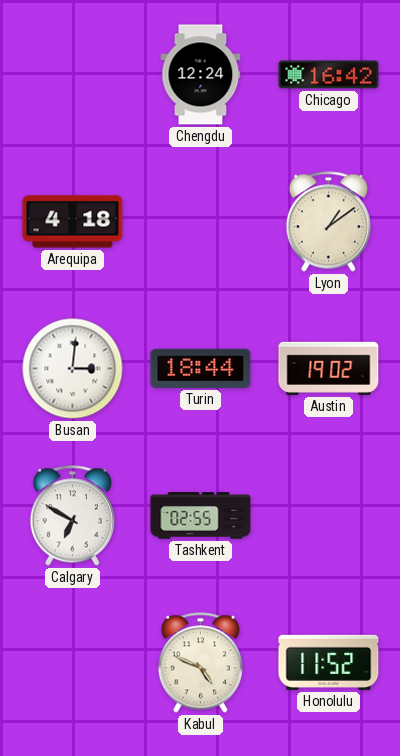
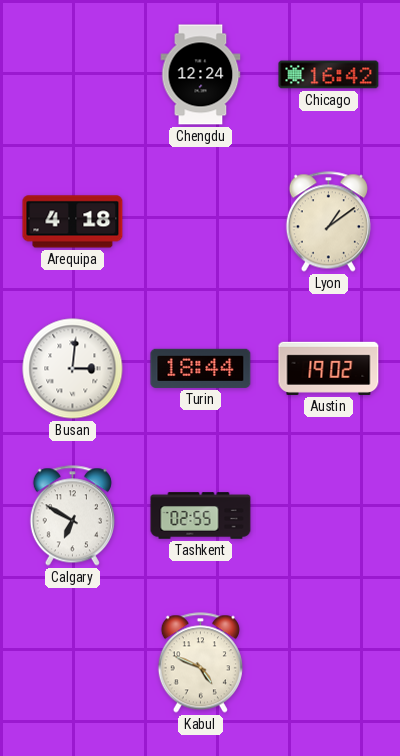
Honolulu: 11:52 -> none
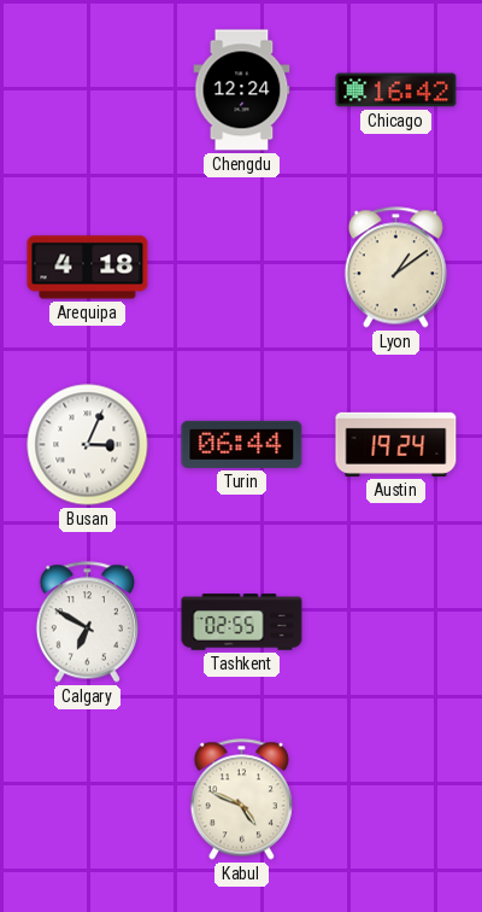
Busan: 3:01 -> 3:04
Turin: 18:44 -> 06:44
Austin: 19:02 -> 19:24
